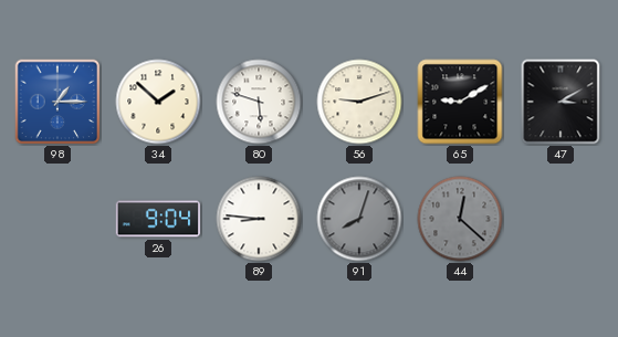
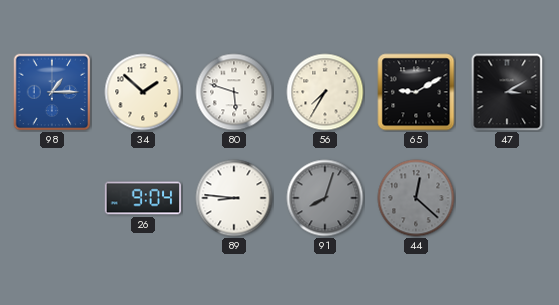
56: 9:12 -> 7:35
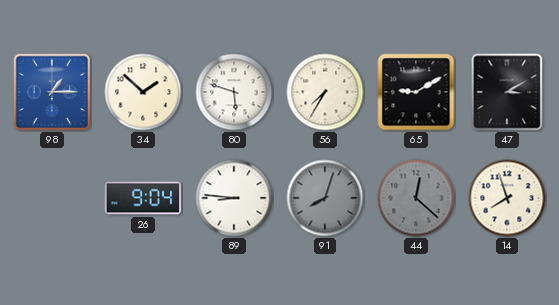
14: none -> 7:57
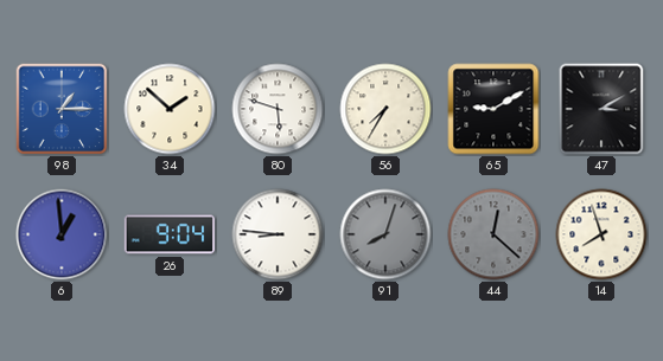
6: none -> 12:59
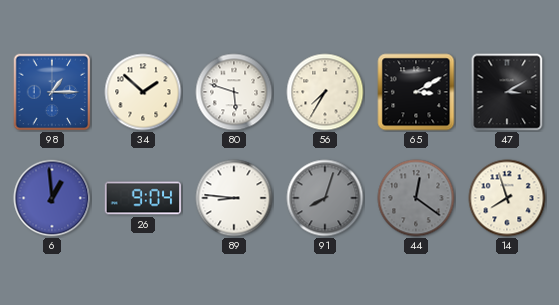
65: 9:10 -> 3:10
44: 12:22 -> 12:21
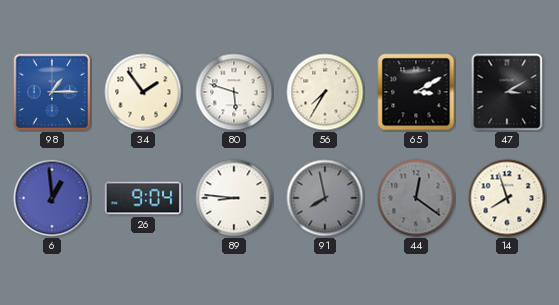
34: 1:52 -> 1:54
91: 8:03 -> 7:58
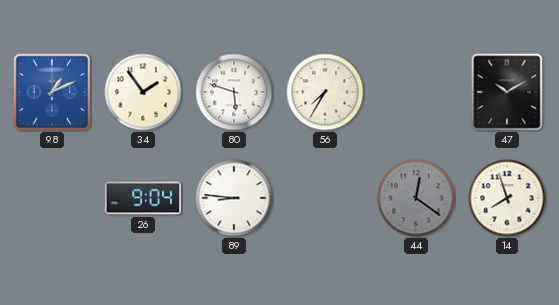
98: 1:15 -> 1:11
65: 3:10 -> none
47: 3:10 -> 10:10
6: 12:59 -> none
91: 7:58 -> none
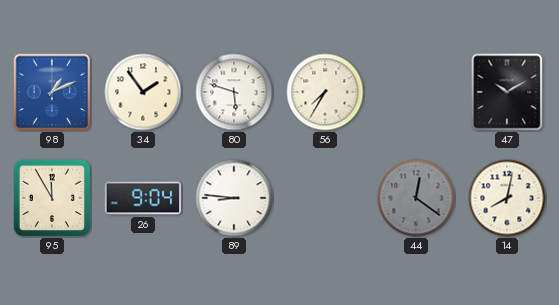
95: none -> 11:55
14: 7:57 -> 8:02
